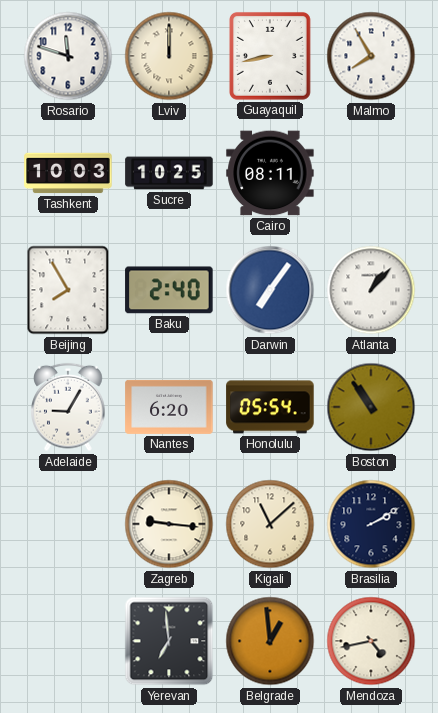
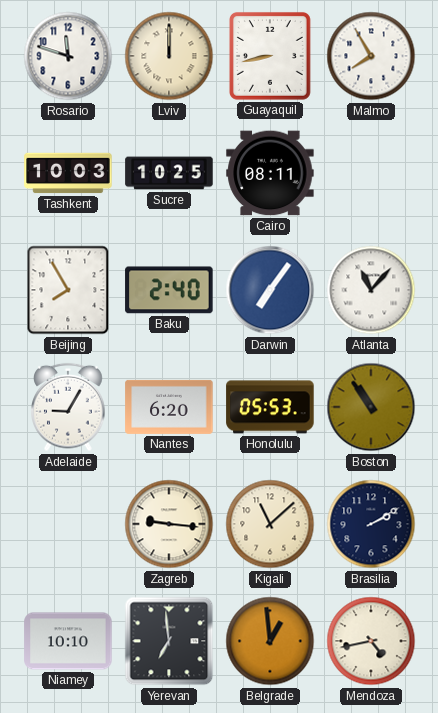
Atlanta: 1:07 -> 11:07
Honolulu: 05:54 -> 05:53
Niamey: none -> 10:10
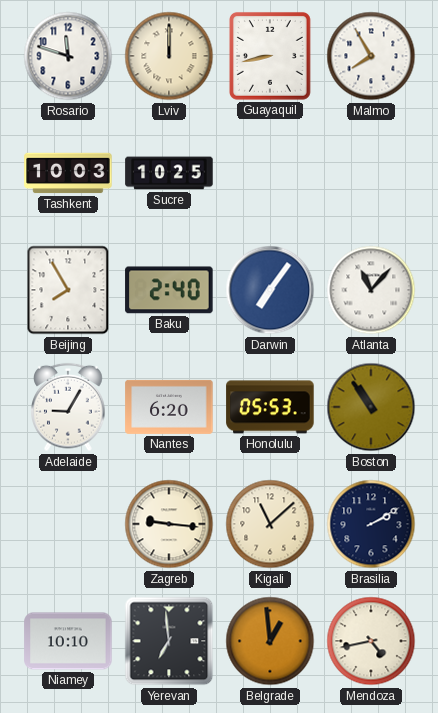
Cairo: 08:11 -> none
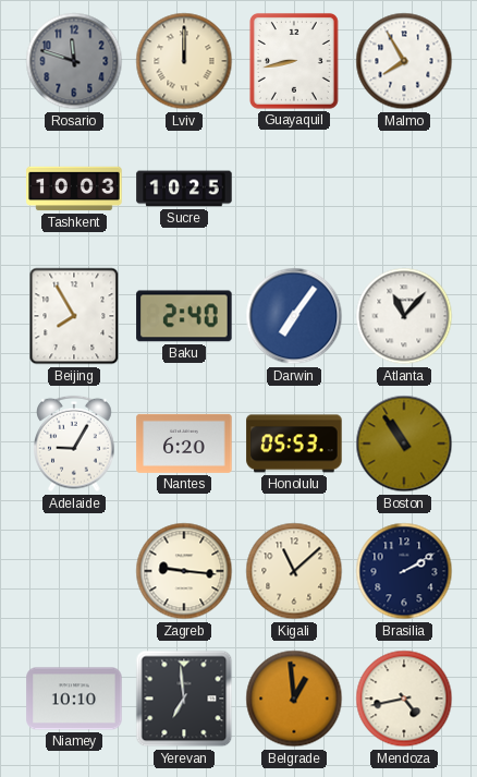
Rosario dial: white -> grey
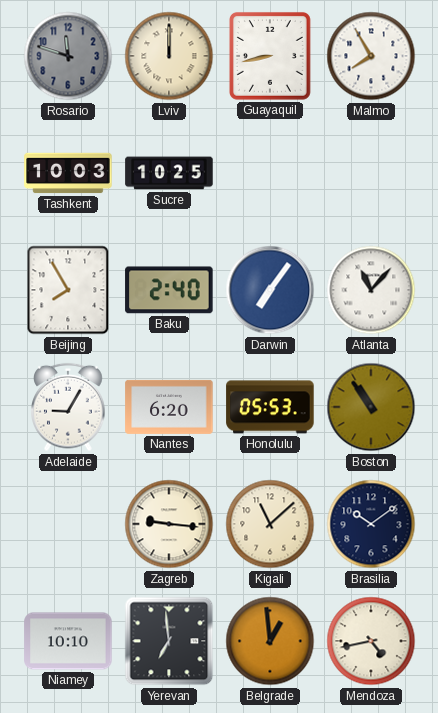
Brasilia: 2:10 -> 10:09
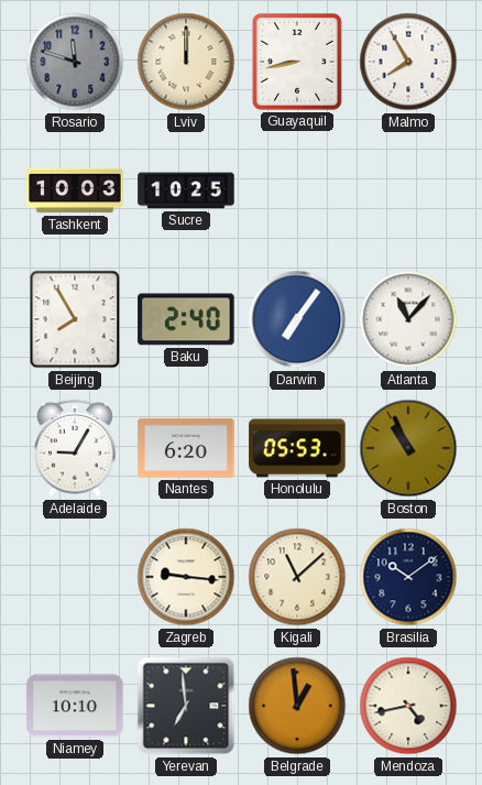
Boston: 10:54 -> 10:56
